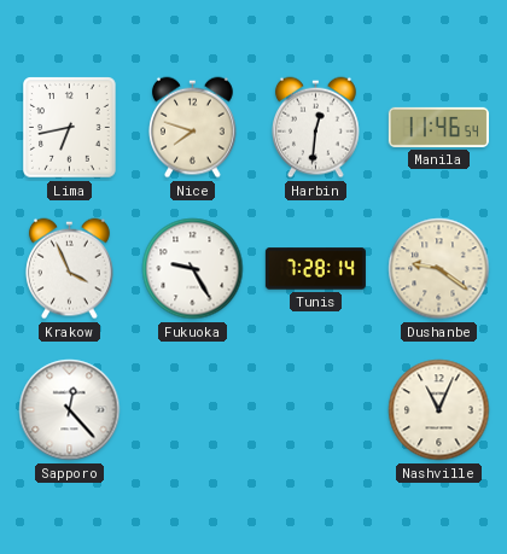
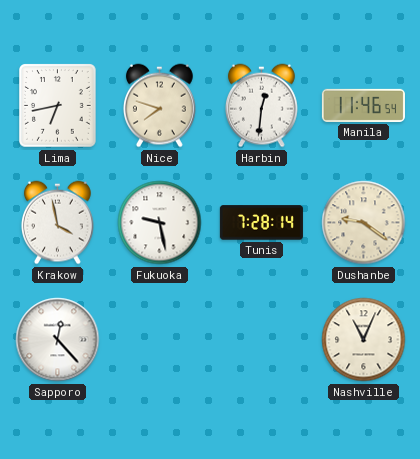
Krakow: 3:56 -> 3:58
Fukuoka: 9:25 -> 9:28
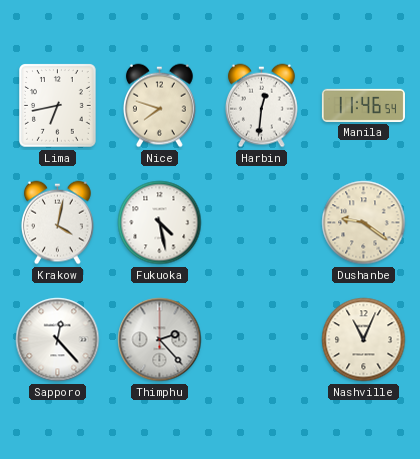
Krakow: 3:58 -> 4:02
Fukuoka: 9:28 -> 4:28
Tunis: 7:28 -> none
Thimphu: none -> 2:23
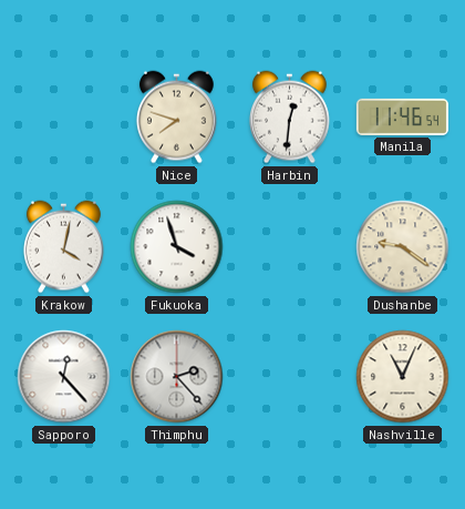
Lima: 6:43 -> none
Fukuoka: 4:28 -> 3:57
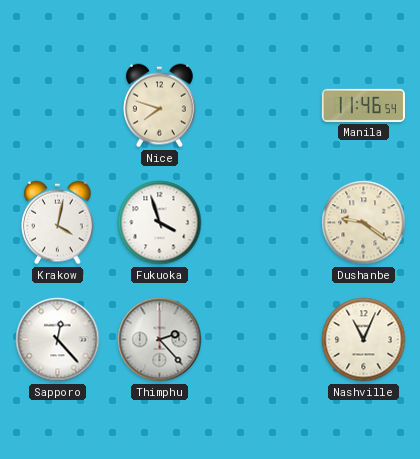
Harbin: 12:31 -> none
